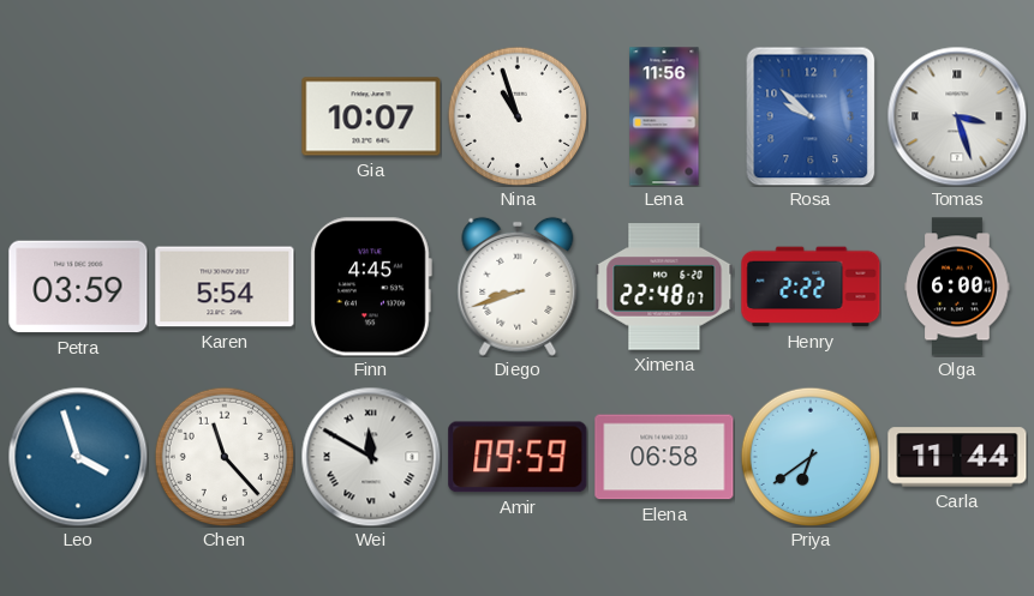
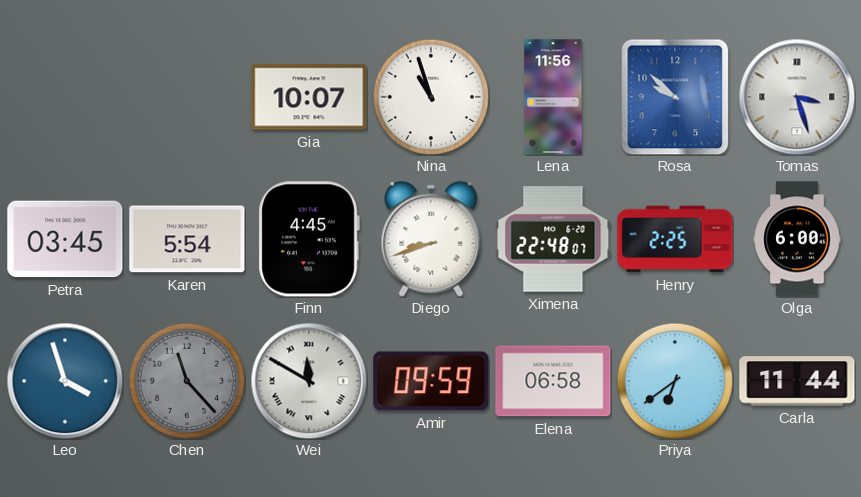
Petra: 03:59 -> 03:45
Henry: 2:22 -> 2:25
Chen dial: white -> grey
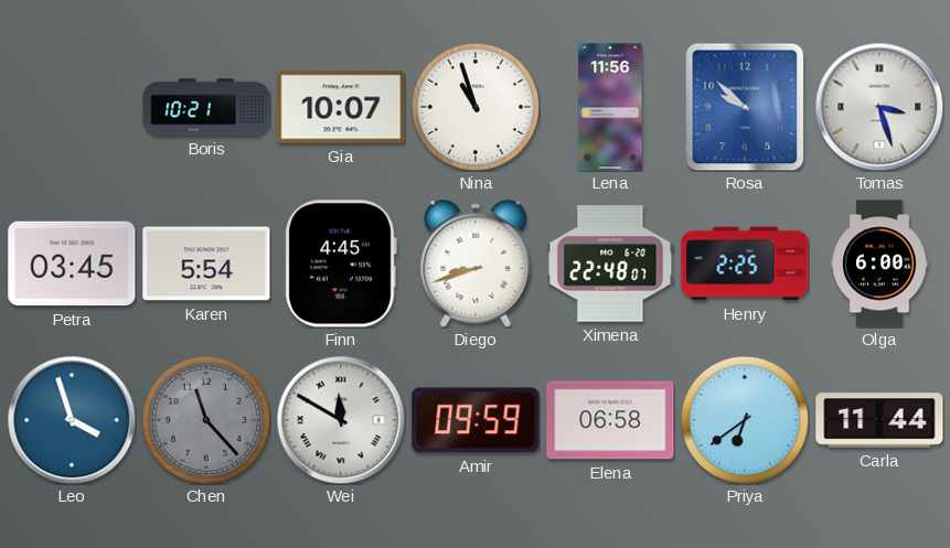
Boris: none -> 10:21
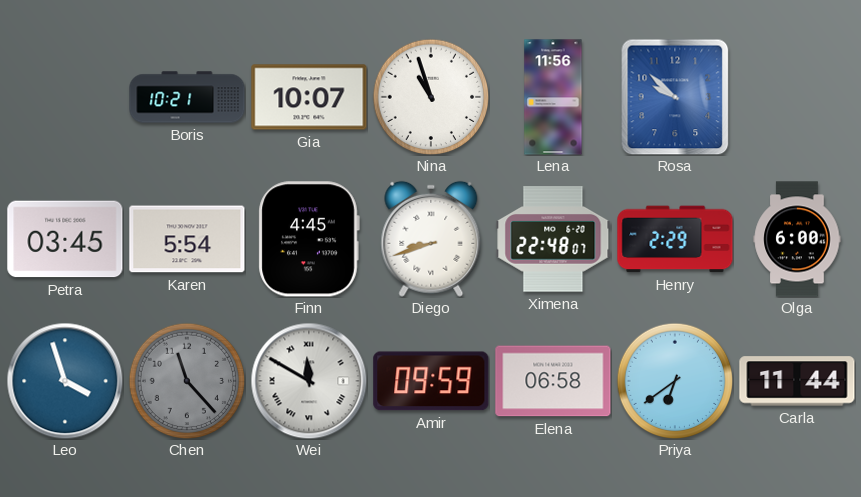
Tomas: 3:27 -> none
Henry: 2:25 -> 2:29
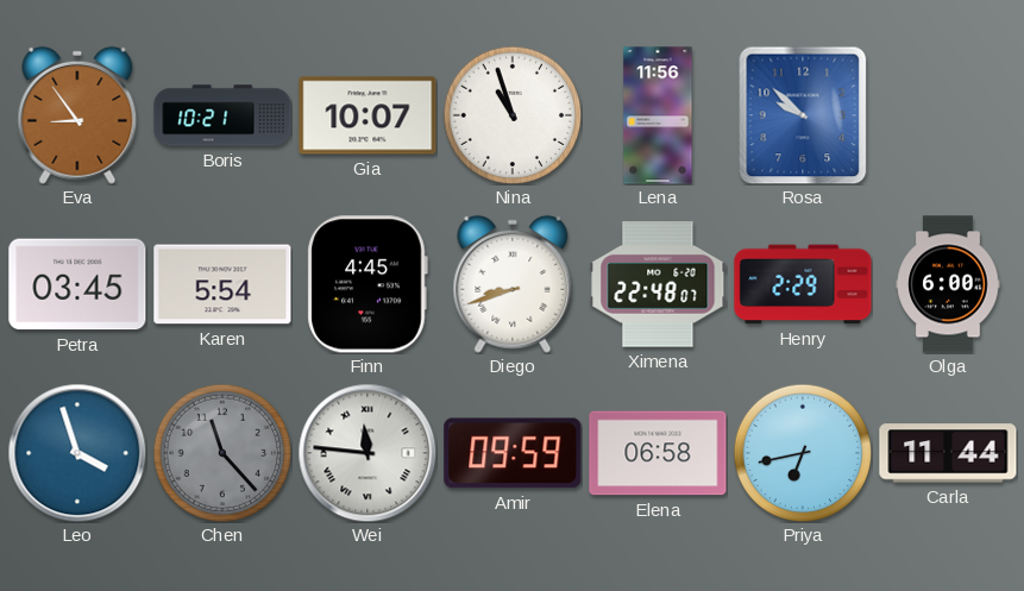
Eva: none -> 8:54
Wei: 11:50 -> 11:46
Priya: 6:39 -> 6:43
